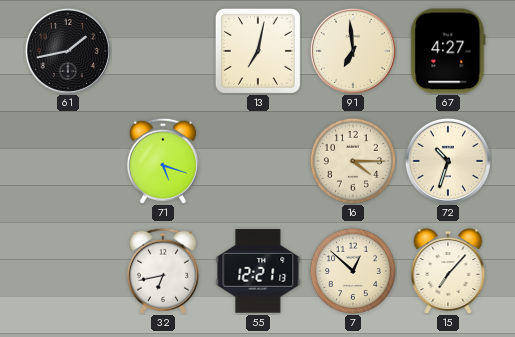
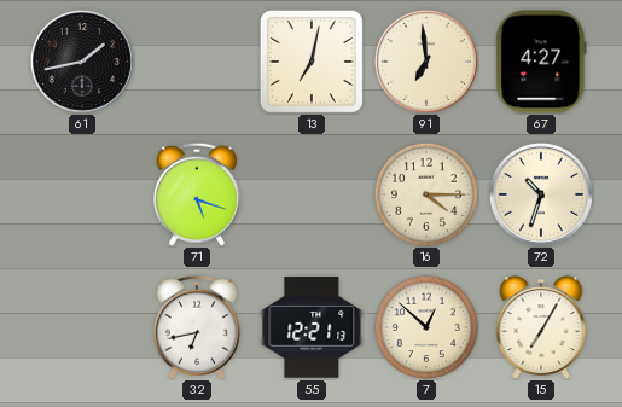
15: 7:07 -> 7:05
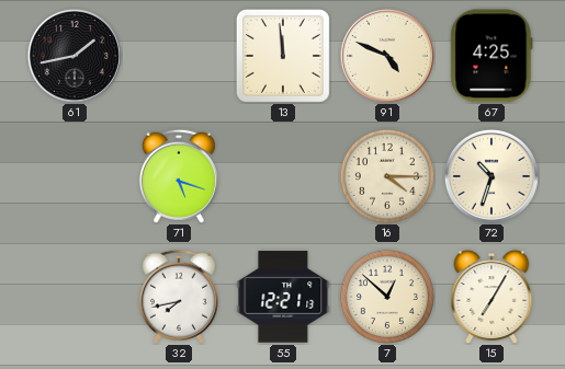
13: 7:02 -> 11:59
91: 6:59 -> 4:49
67: 4:27 -> 4:25
32: 6:43 -> 7:43
